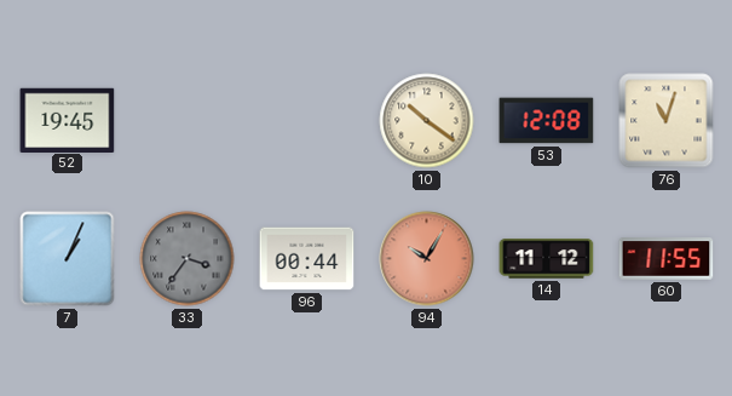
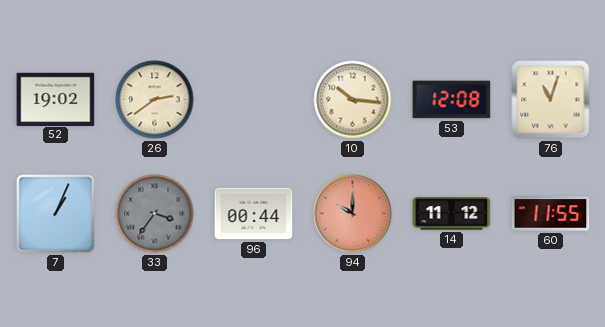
52: 19:45 -> 19:02
26: none -> 2:39
10: 10:21 -> 10:16
94: 10:05 -> 10:00
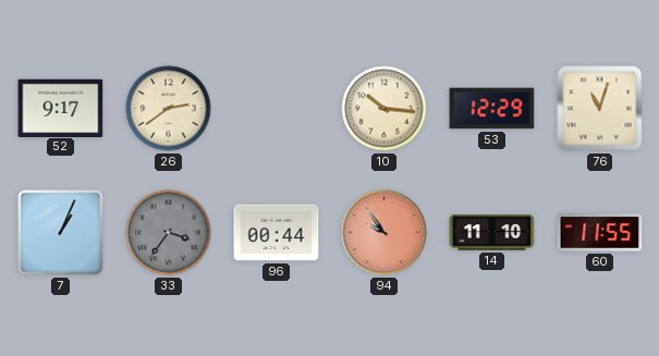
52: 19:02 -> 9:17
53: 12:08 -> 12:29
94: 10:00 -> 9:54
14: 11:12 -> 11:10
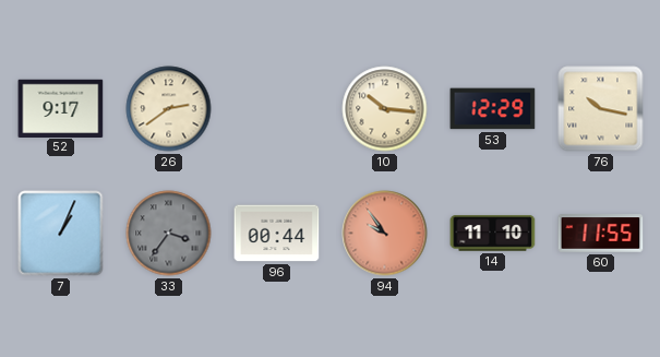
76: 11:03 -> 10:17
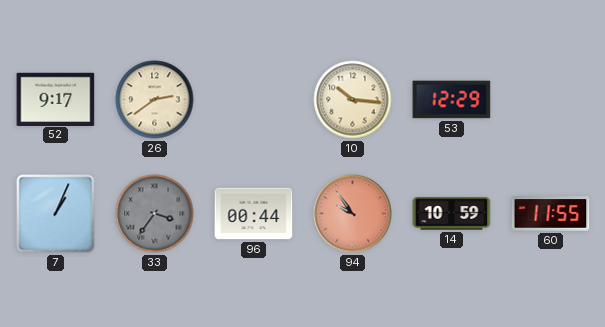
76: 10:17 -> none
14: 11:10 -> 10:59
